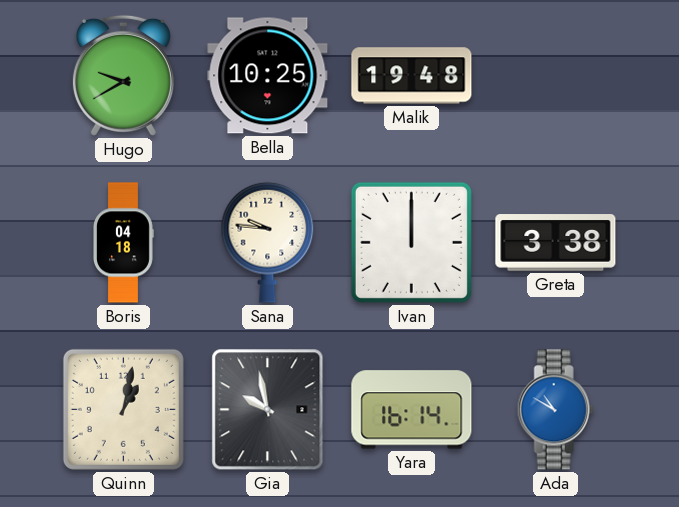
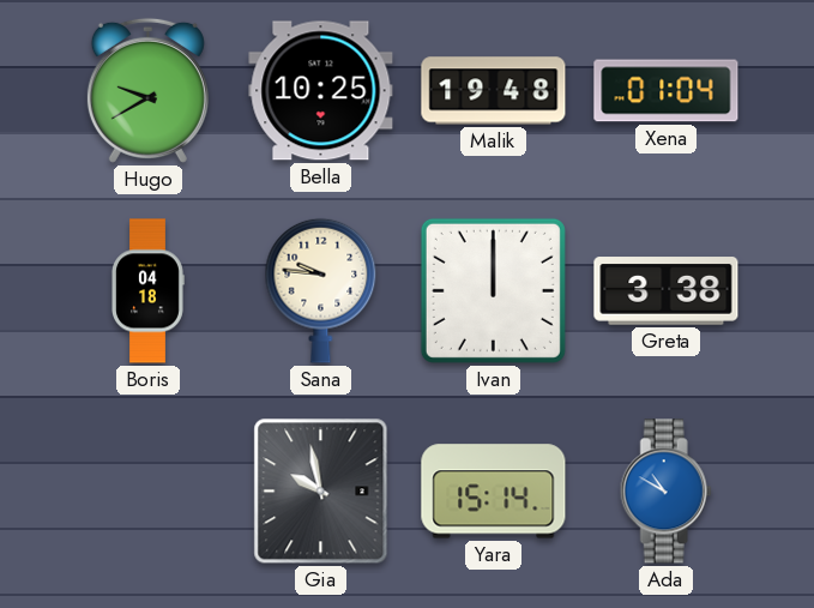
Xena: none -> 01:04
Quinn: 1:02 -> none
Yara: 16:14 -> 15:14
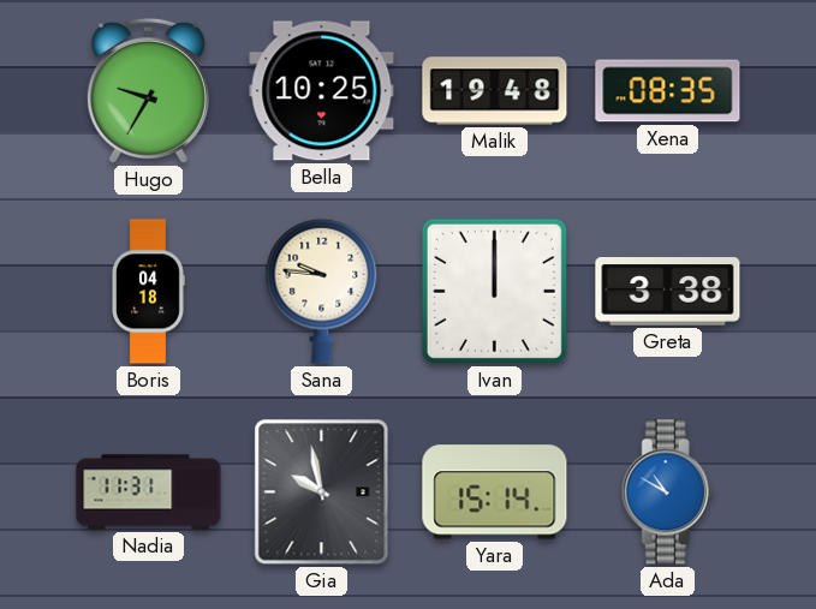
Hugo: 9:40 -> 9:35
Xena: 01:04 -> 08:35
Nadia: none -> 11:31
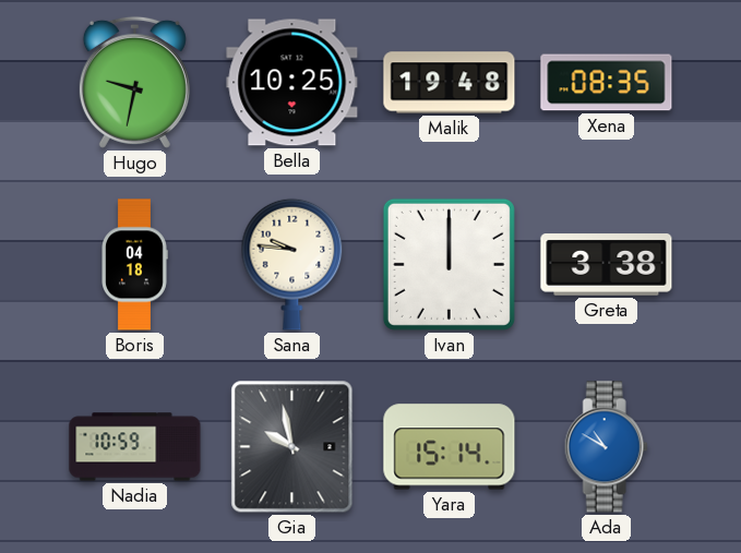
Hugo: 9:35 -> 9:32
Nadia: 11:31 -> 10:59
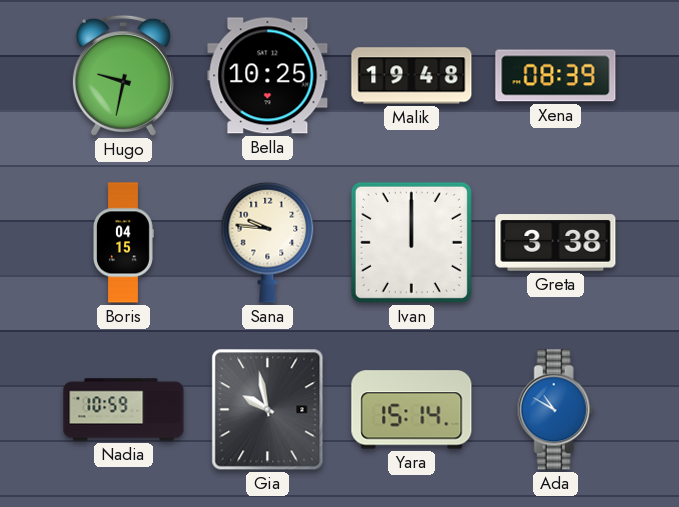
Xena: 08:35 -> 08:39
Boris: 04:18 -> 04:15
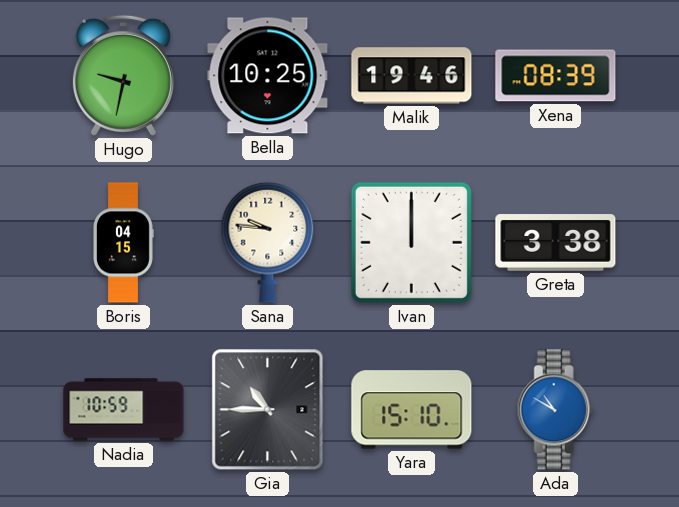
Malik: 19:48 -> 19:46
Gia: 9:58 -> 10:45
Yara: 15:14 -> 15:10
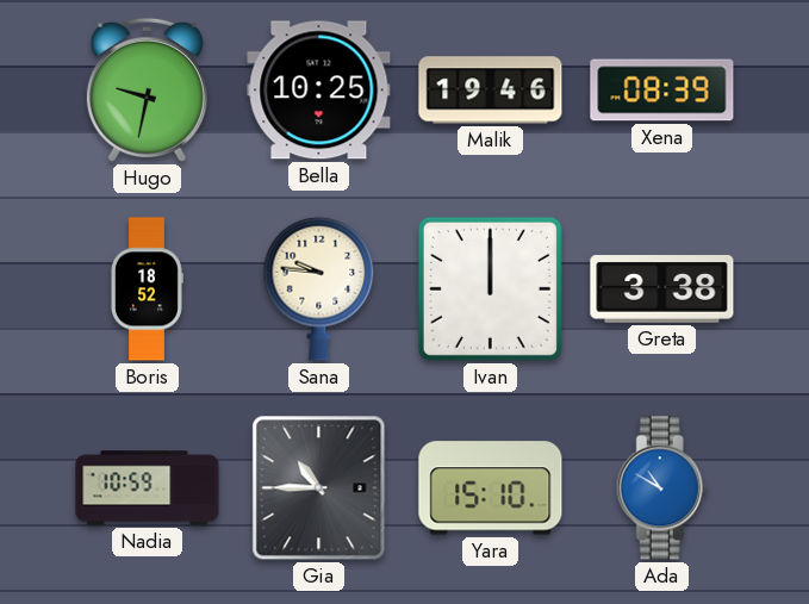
Boris: 04:15 -> 18:52
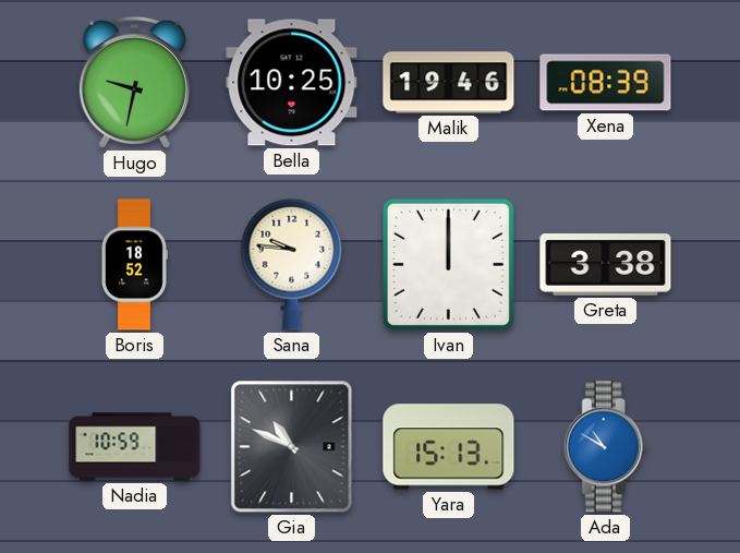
Gia: 10:45 -> 10:49
Yara: 15:10 -> 15:13
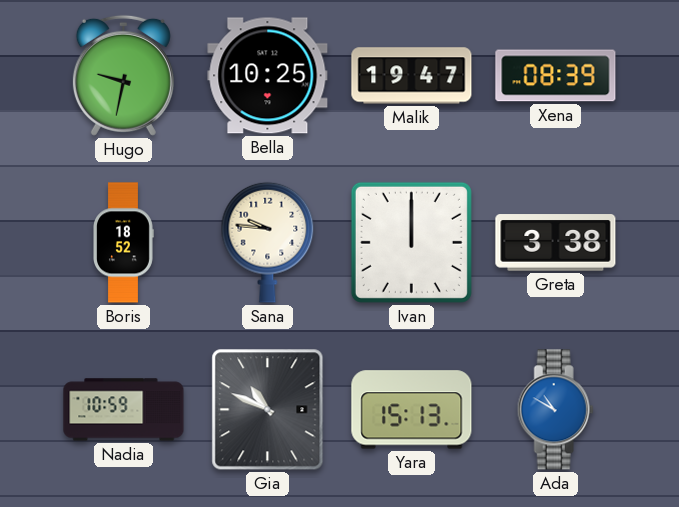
Malik: 19:46 -> 19:47
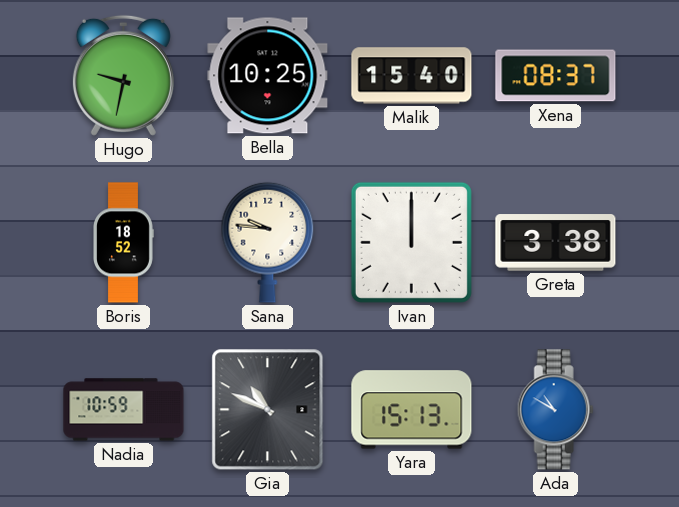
Malik: 19:47 -> 15:40
Xena: 08:39 -> 08:37
